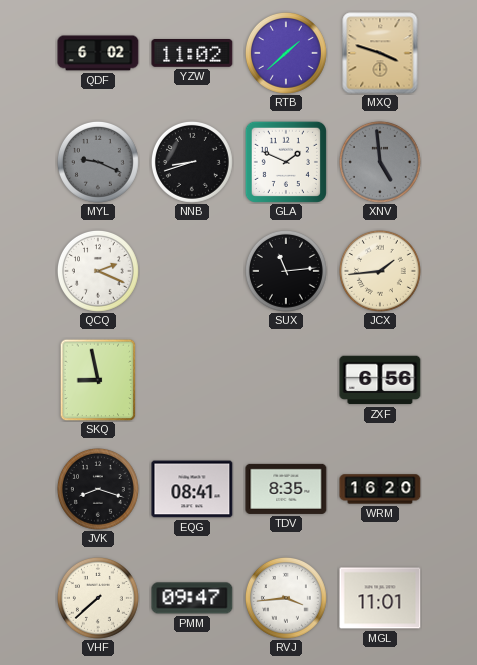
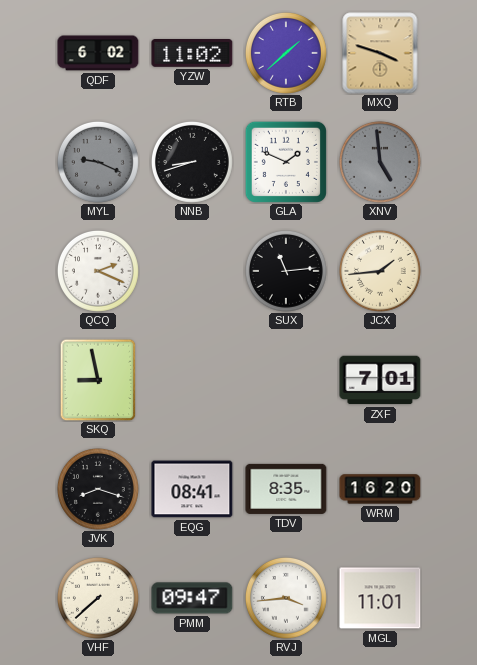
ZXF: 6:56 -> 7:01
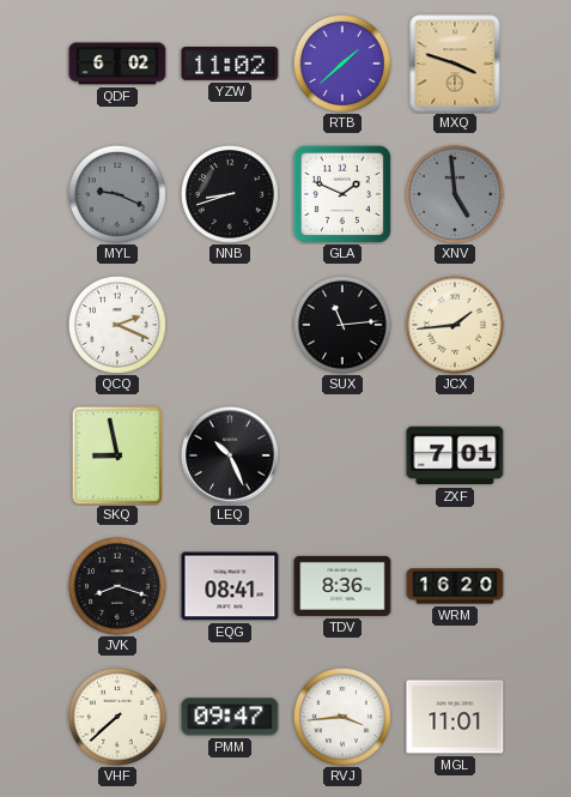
LEQ: none -> 10:26
TDV: 8:35 -> 8:36
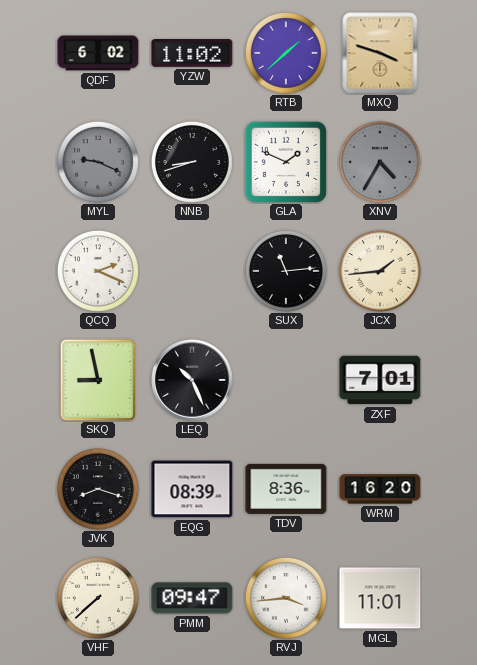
XNV: 4:59 -> 4:35
EQG: 08:41 -> 08:39
